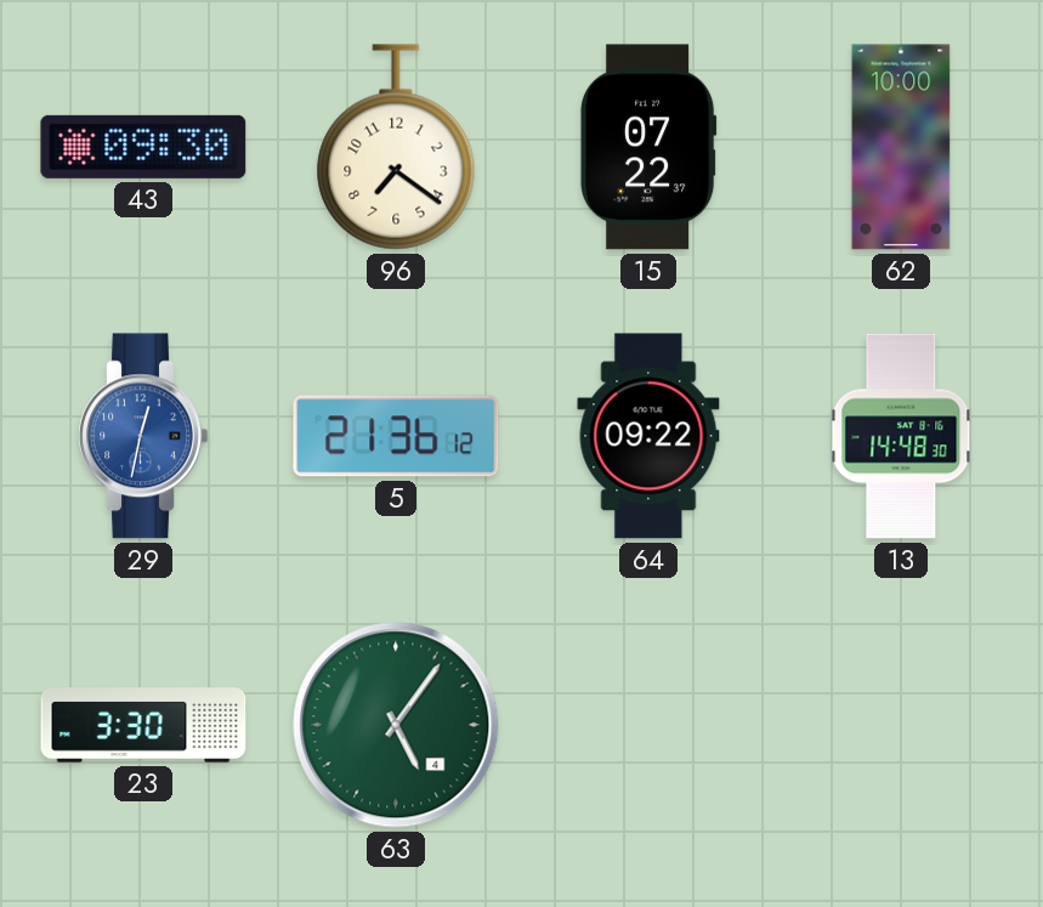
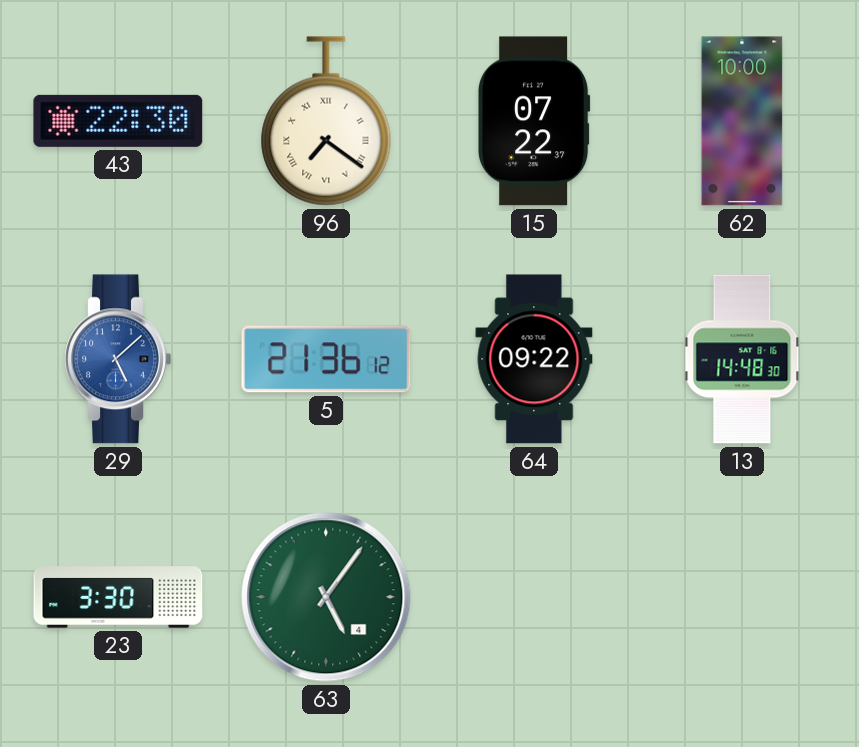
43: 09:30 -> 22:30
96 numerals: Arabic -> Roman
29: 12:32 -> 5:08
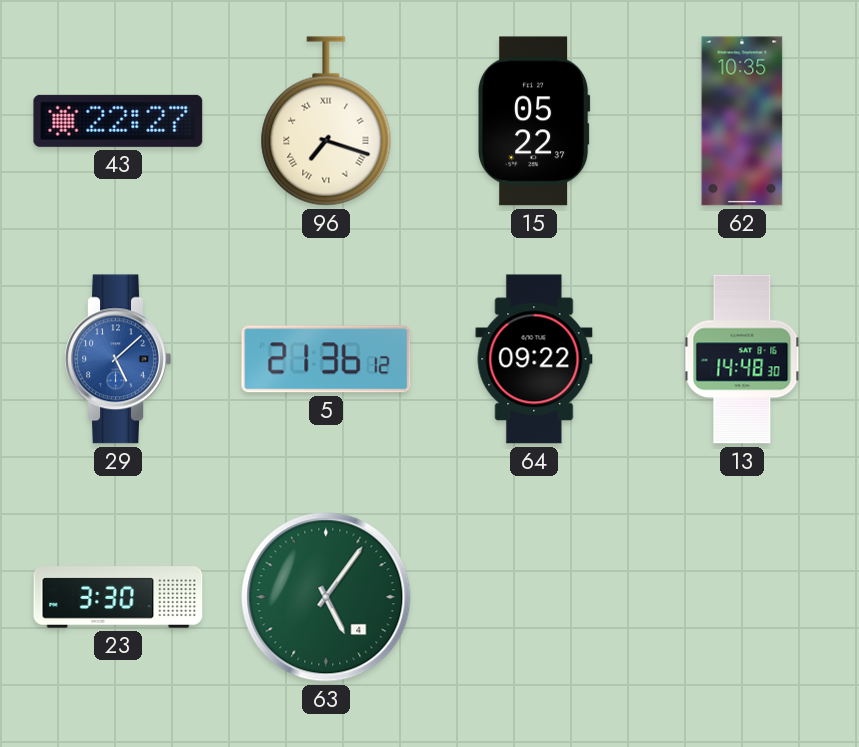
43: 22:30 -> 22:27
96: 7:21 -> 7:18
15: 07:22 -> 05:22
62: 10:00 -> 10:35
